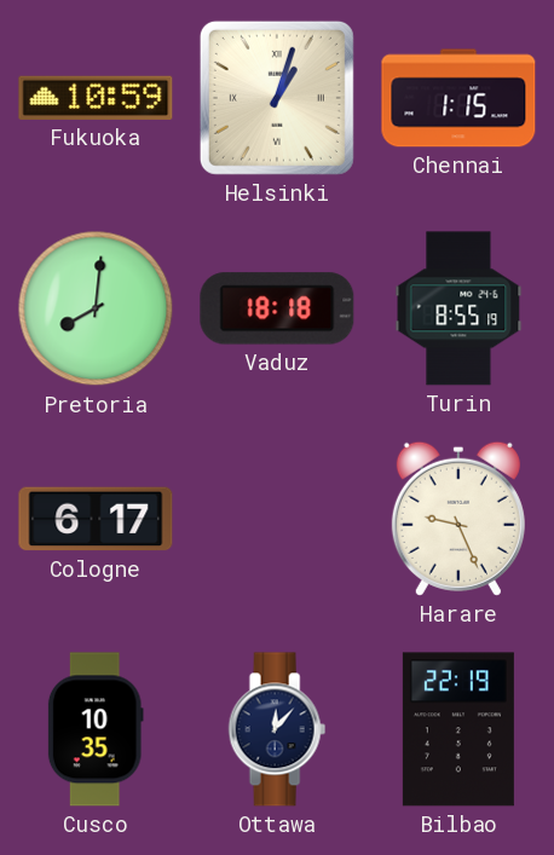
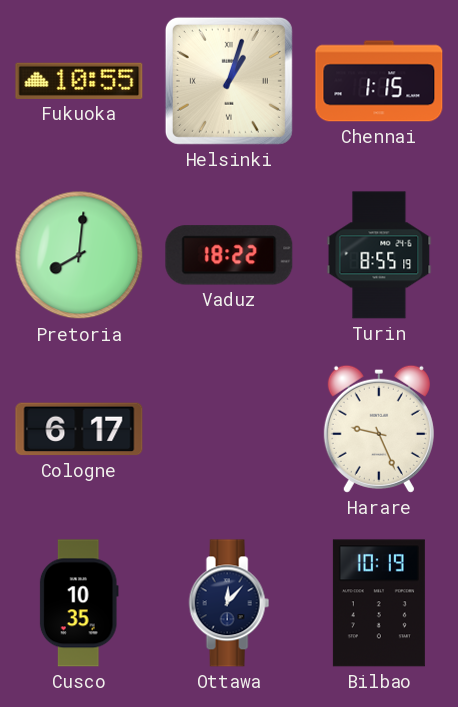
Fukuoka: 10:59 -> 10:55
Vaduz: 18:18 -> 18:22
Bilbao: 22:19 -> 10:19
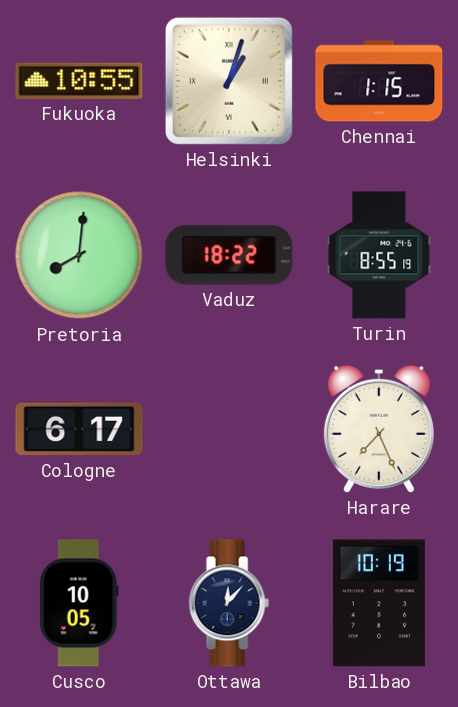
Harare: 9:26 -> 7:26
Cusco: 10:35 -> 10:05
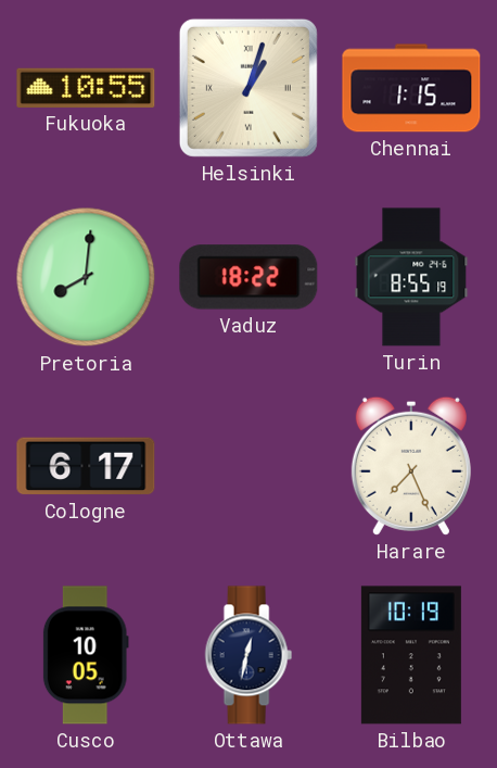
Ottawa: 12:07 -> 12:32
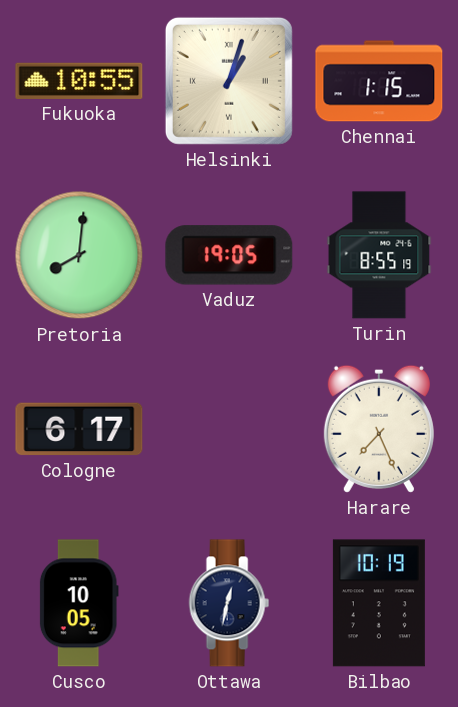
Vaduz: 18:22 -> 19:05
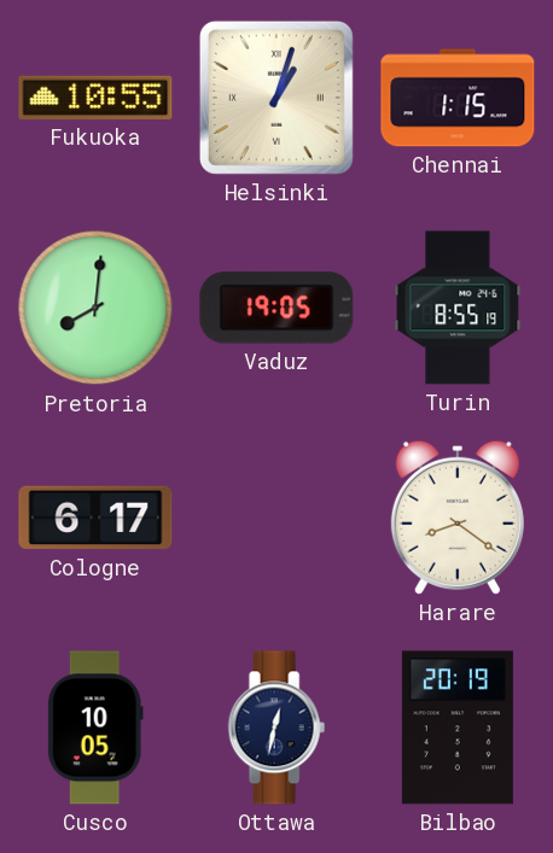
Harare: 7:26 -> 8:21
Bilbao: 10:19 -> 20:19
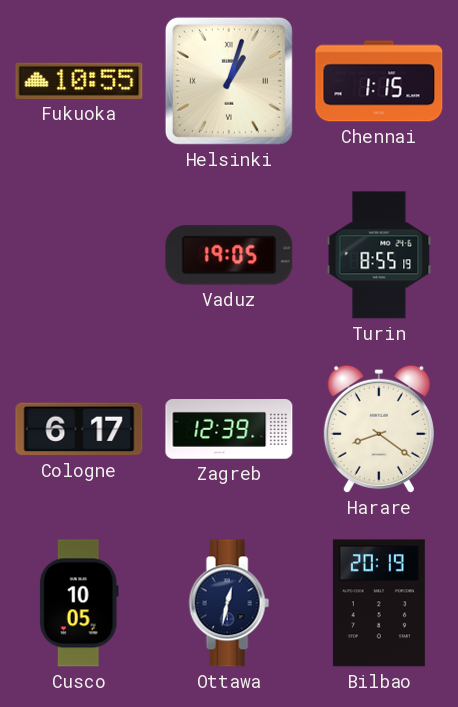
Pretoria: 8:01 -> none
Zagreb: none -> 12:39
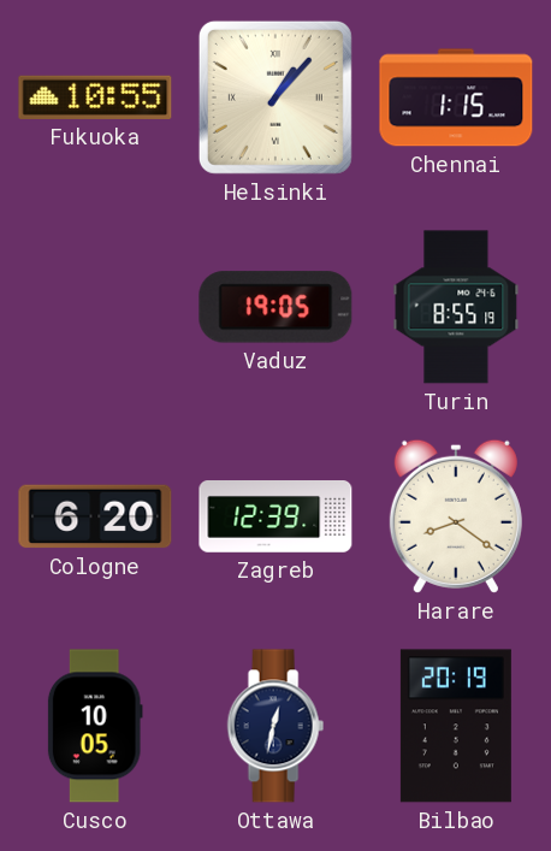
Helsinki: 1:03 -> 1:07
Cologne: 6:17 -> 6:20
